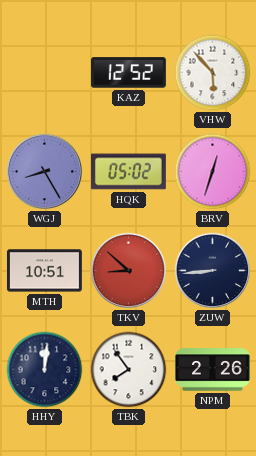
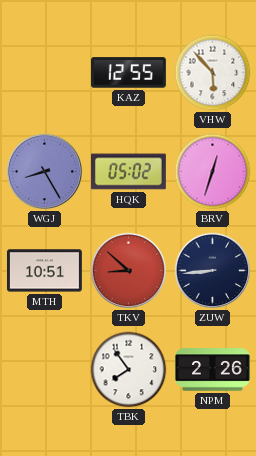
KAZ: 12:52 -> 12:55
HHY: 12:01 -> none
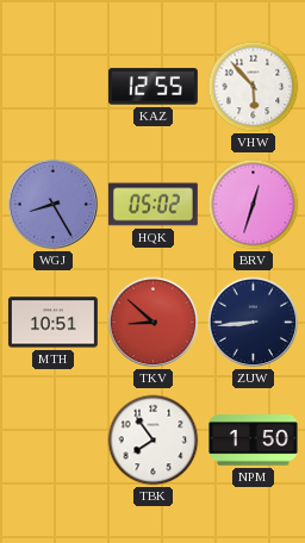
NPM: 2:26 -> 1:50
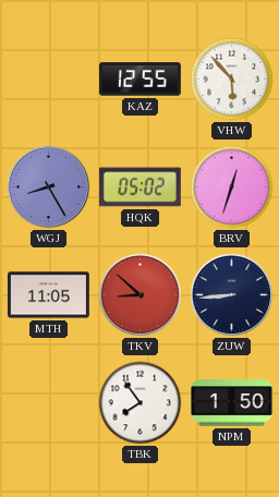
MTH: 10:51 -> 11:05
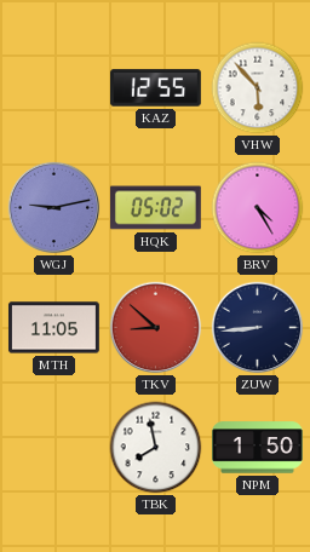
WGJ: 8:25 -> 9:13
BRV: 12:33 -> 4:25
TBK: 7:54 -> 7:58
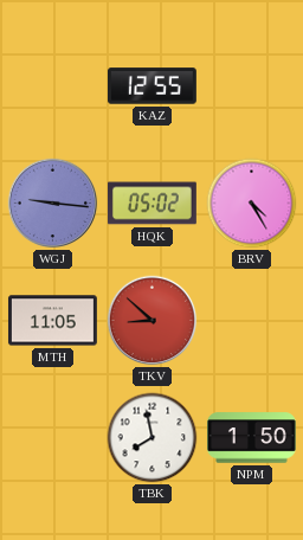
VHW: 5:53 -> none
WGJ: 9:13 -> 9:16
ZUW: 8:44 -> none
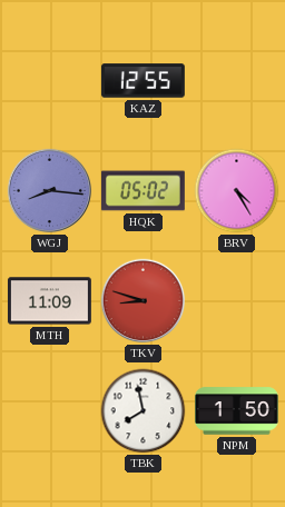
WGJ: 9:16 -> 8:16
MTH: 11:05 -> 11:09
TKV: 8:52 -> 8:48
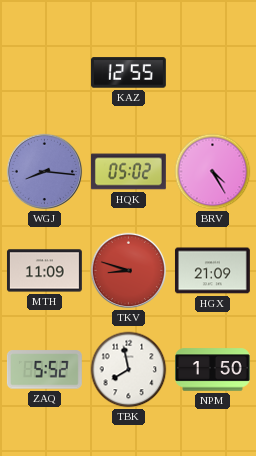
HGX: none -> 21:09
ZAQ: none -> 5:52
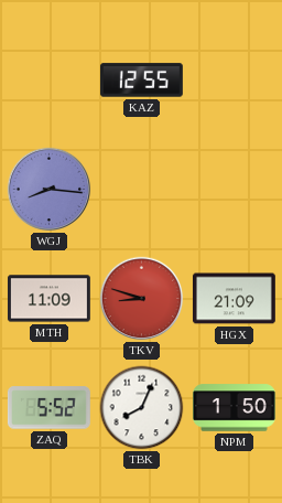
HQK: 05:02 -> none
BRV: 4:25 -> none
TBK: 7:58 -> 8:04
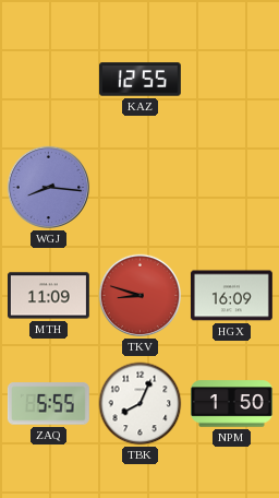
HGX: 21:09 -> 16:09
ZAQ: 5:52 -> 5:55
